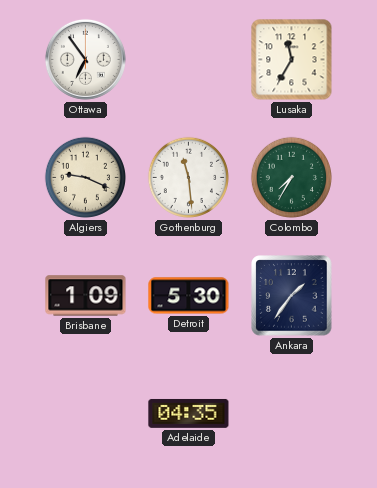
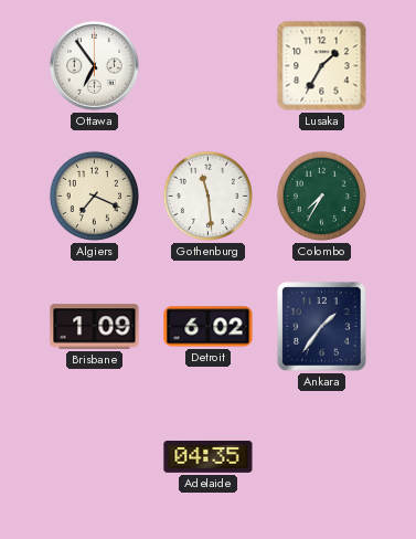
Lusaka: 11:35 -> 1:35
Algiers: 9:19 -> 7:19
Detroit: 5:30 -> 6:02
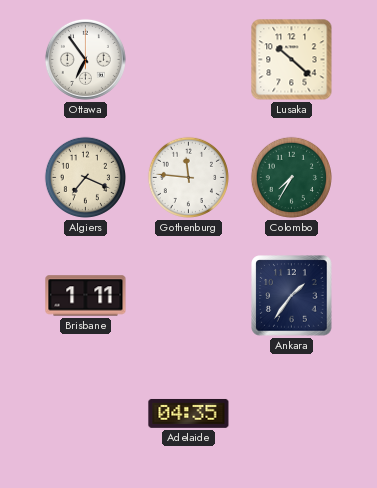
Lusaka: 1:35 -> 10:22
Gothenburg: 11:29 -> 11:46
Brisbane: 1:09 -> 1:11
Detroit: 6:02 -> none
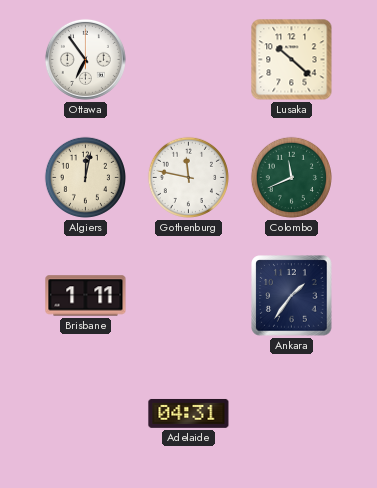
Algiers: 7:19 -> 12:02
Gothenburg: 11:46 -> 11:47
Colombo: 7:35 -> 11:41
Adelaide: 04:35 -> 04:31
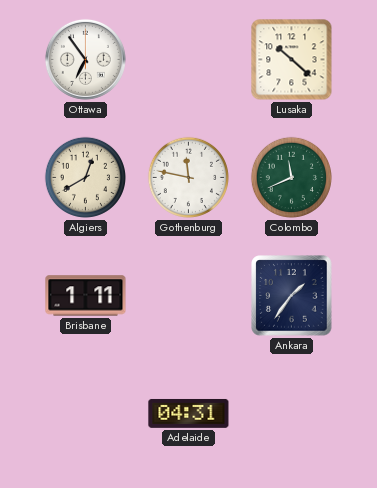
Algiers: 12:02 -> 12:40
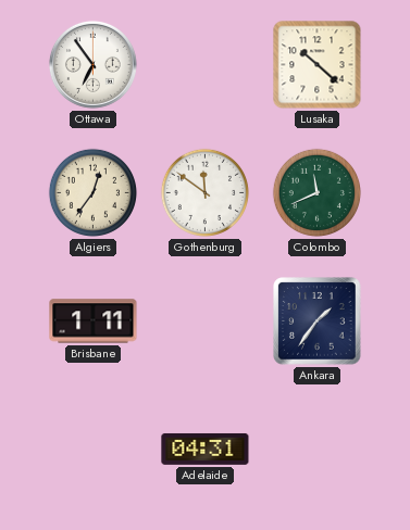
Algiers: 12:40 -> 12:36
Gothenburg: 11:47 -> 11:51
